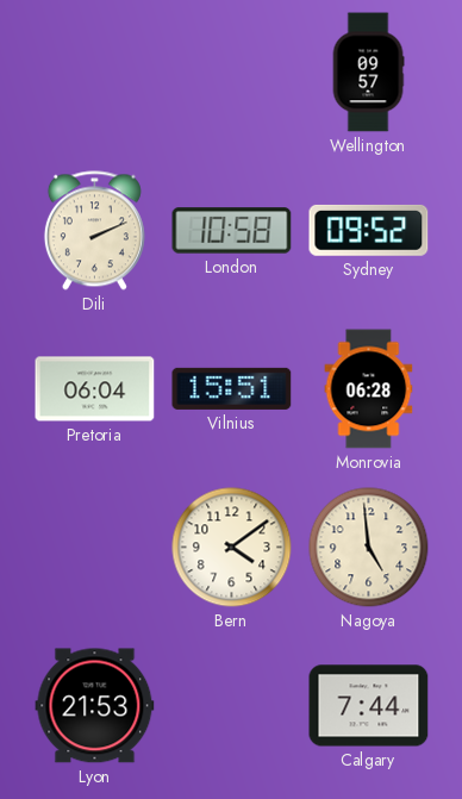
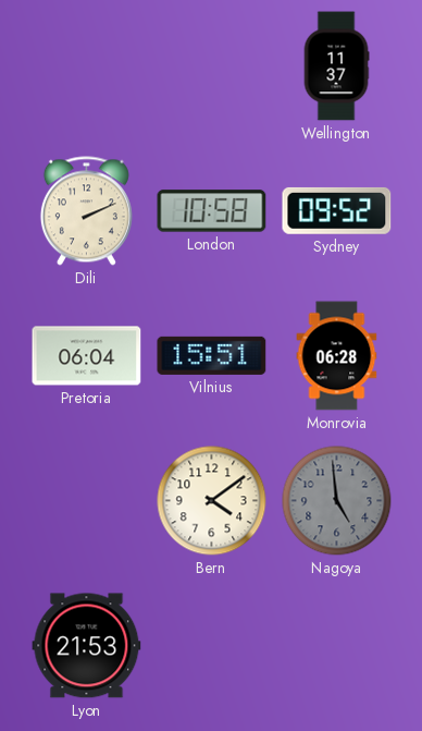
Wellington: 09:57 -> 11:37
Nagoya dial: cream -> grey
Calgary: 7:44 -> none
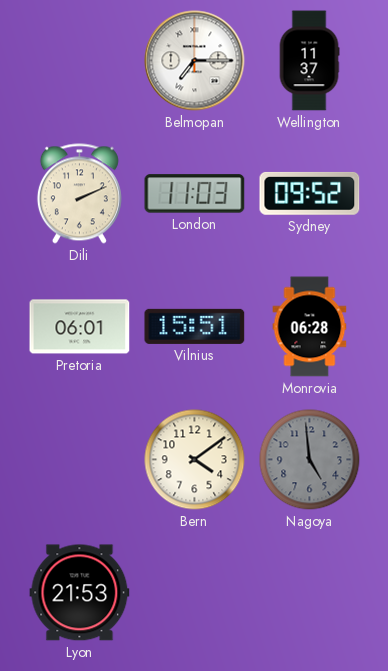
Belmopan: none -> 7:15
London: 10:58 -> 11:03
Pretoria: 06:04 -> 06:01
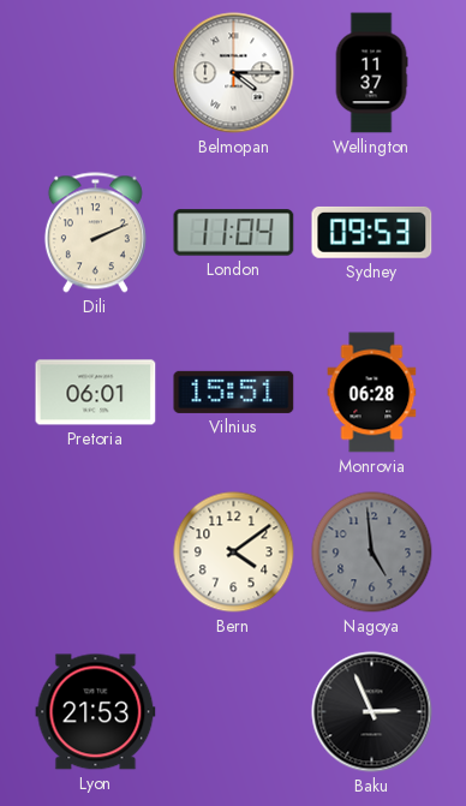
Belmopan: 7:15 -> 4:15
London: 11:03 -> 11:04
Sydney: 09:52 -> 09:53
Baku: none -> 2:56
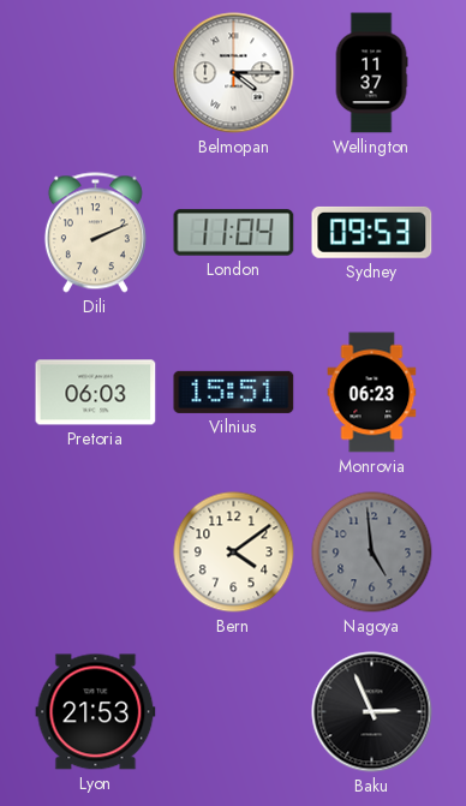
Pretoria: 06:01 -> 06:03
Monrovia: 06:28 -> 06:23
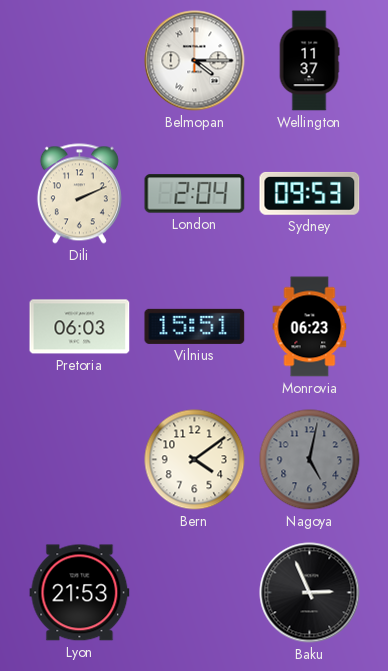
London: 11:04 -> 2:04
Nagoya: 4:59 -> 5:02
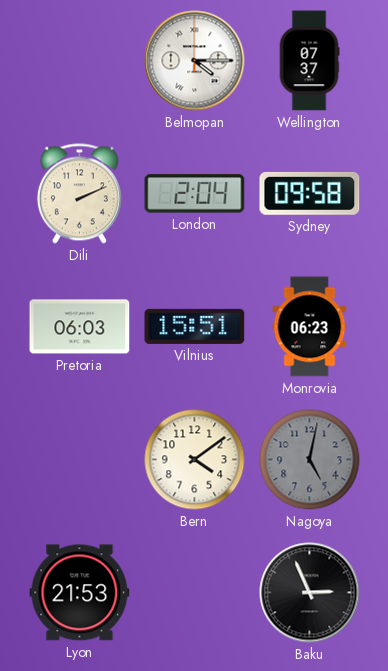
Wellington: 11:37 -> 07:37
Sydney: 09:53 -> 09:58
